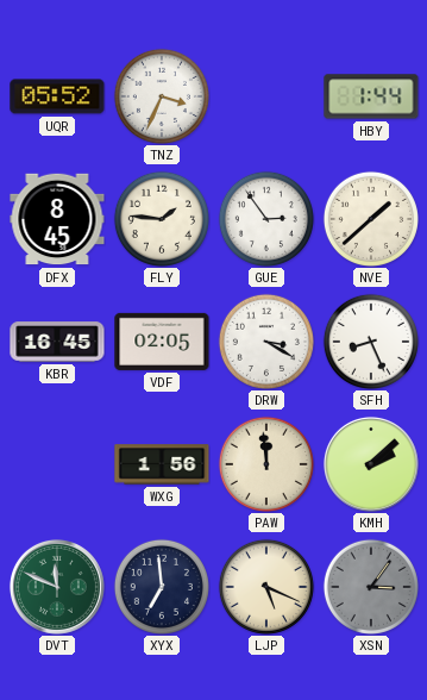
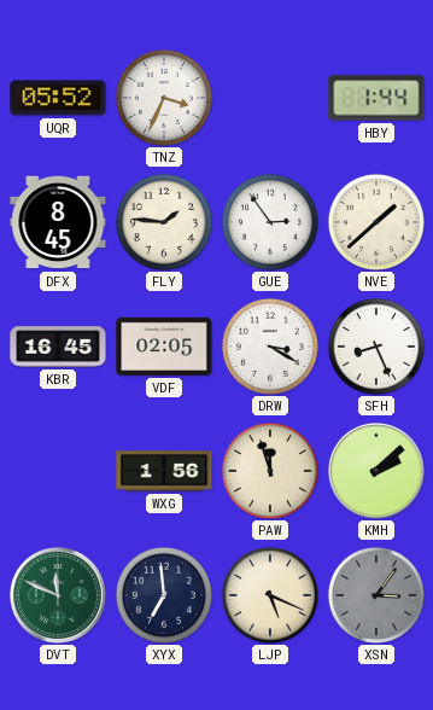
PAW: 11:59 -> 11:57
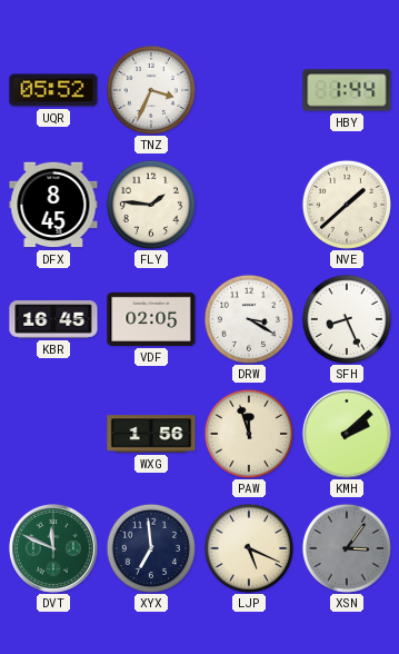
GUE: 2:54 -> none
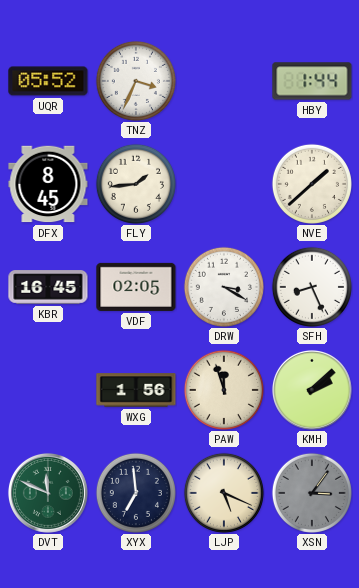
FLY: 1:46 -> 1:44
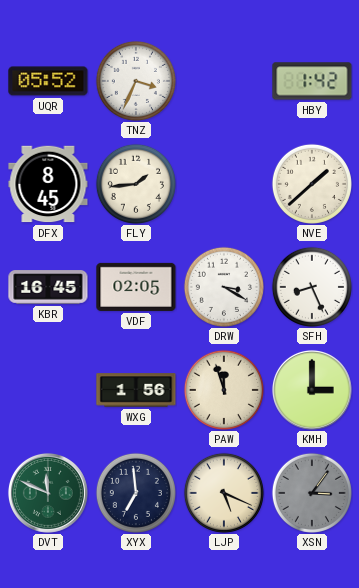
HBY: 1:44 -> 1:42
KMH: 2:08 -> 3:00
